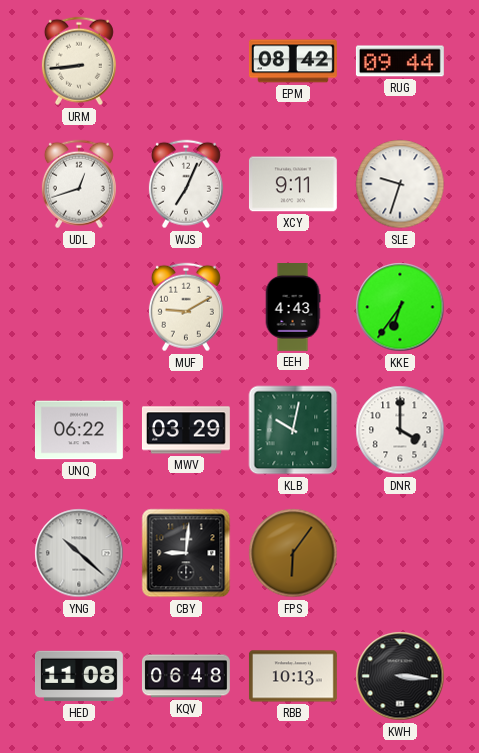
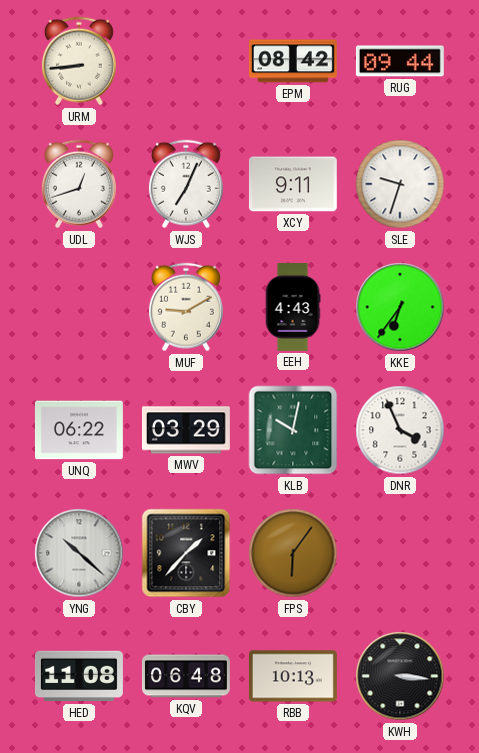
DNR: 4:00 -> 3:56
CBY: 9:01 -> 1:37
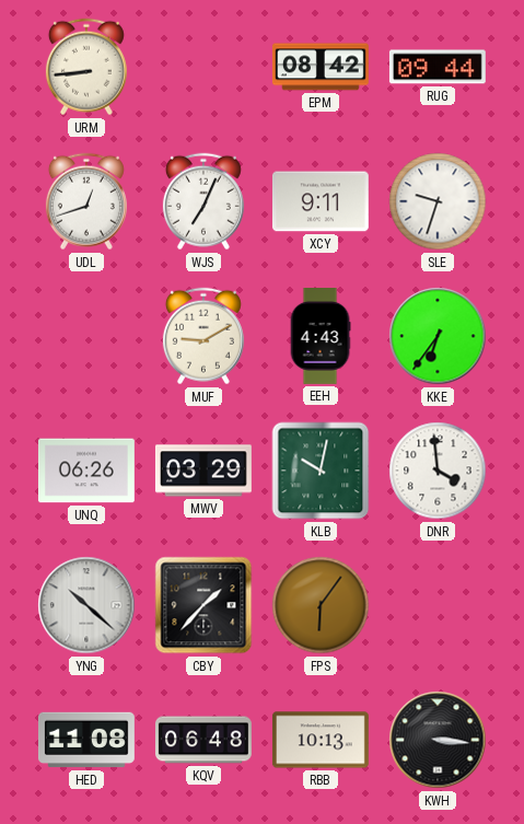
UNQ: 06:22 -> 06:26
DNR: 3:56 -> 3:59
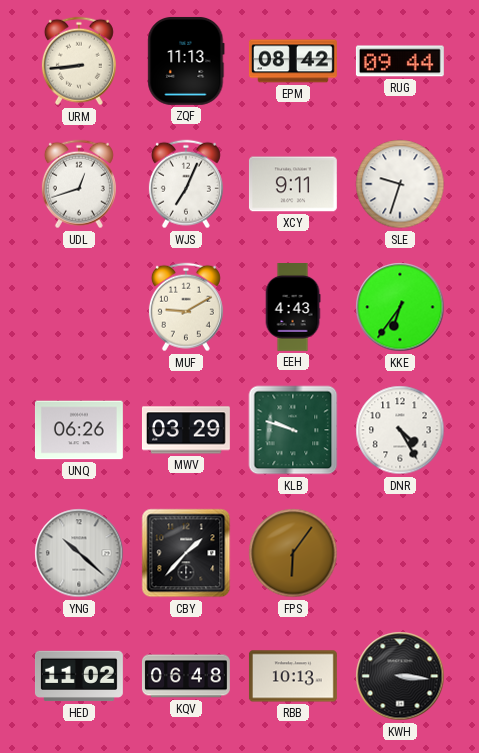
ZQF: none -> 11:13
KLB: 10:02 -> 9:48
DNR: 3:59 -> 4:25
HED: 11:08 -> 11:02
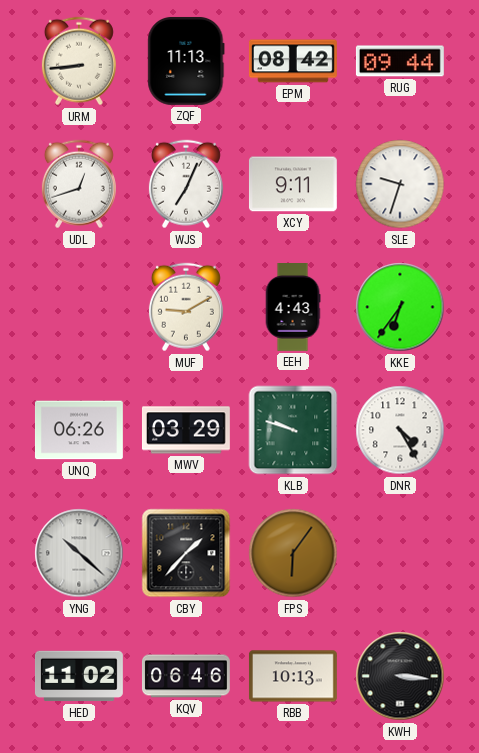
KQV: 06:48 -> 06:46
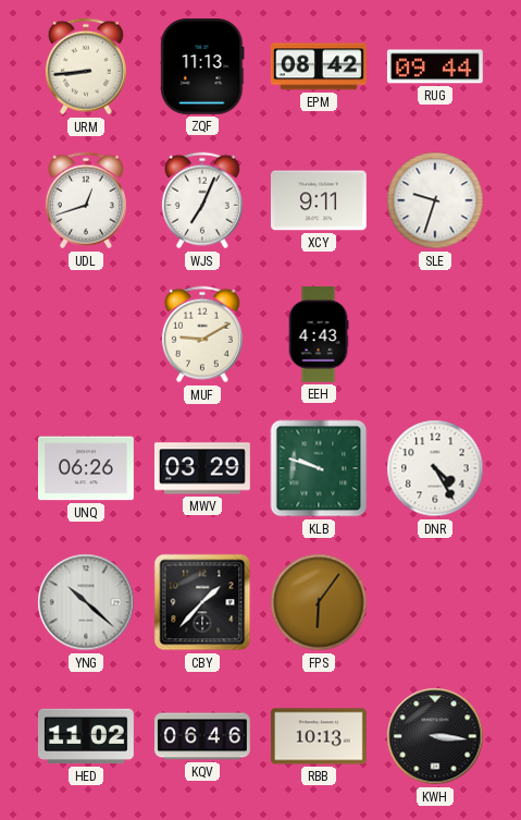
KKE: 6:36 -> none
